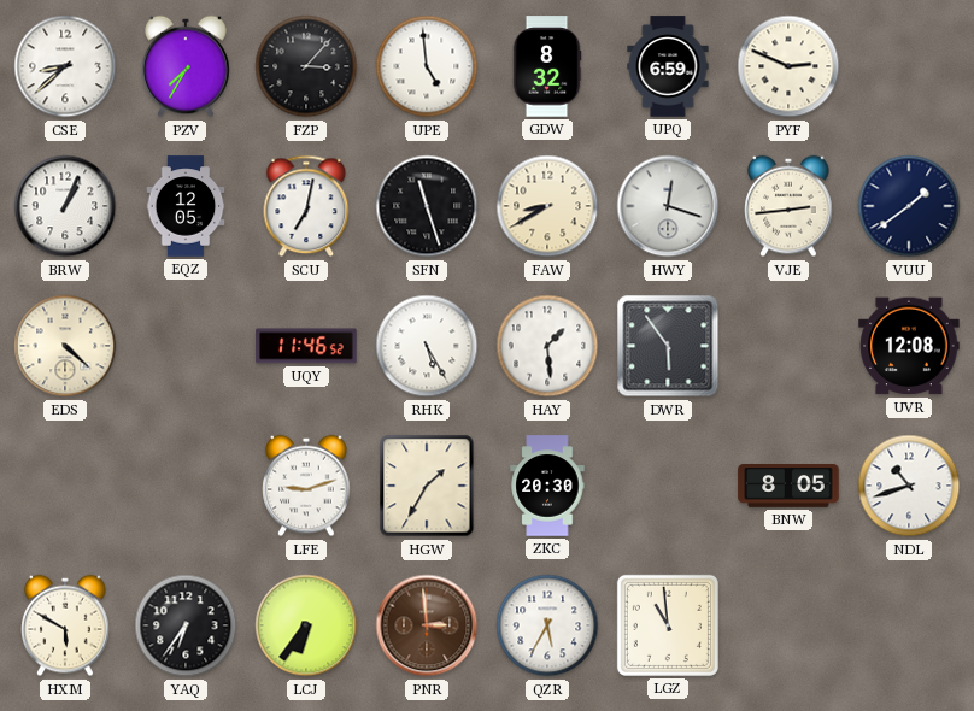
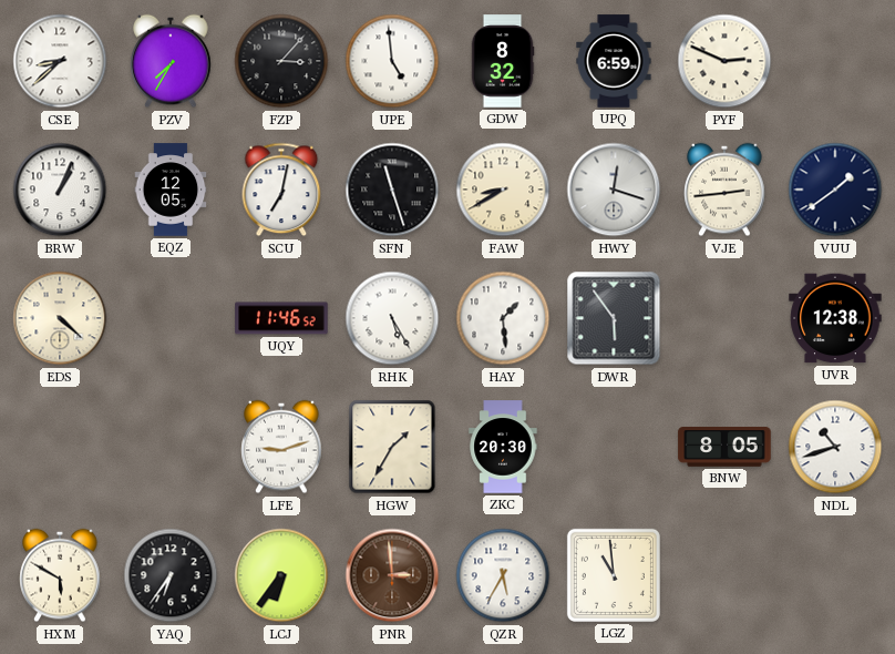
UVR: 12:08 -> 12:38
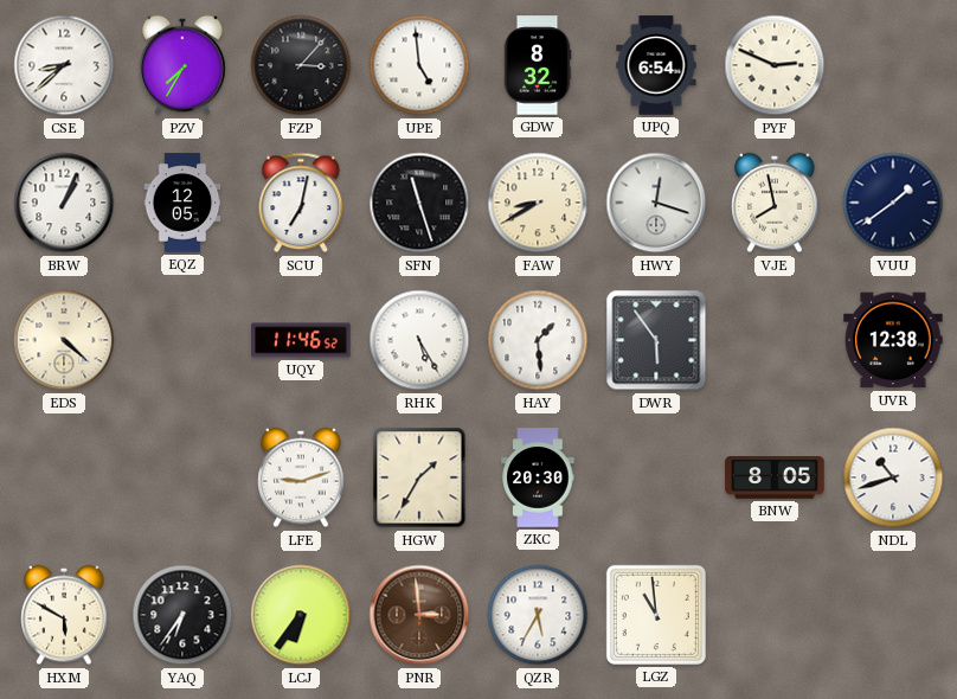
UPQ: 6:59 -> 6:54
VJE: 2:44 -> 7:58
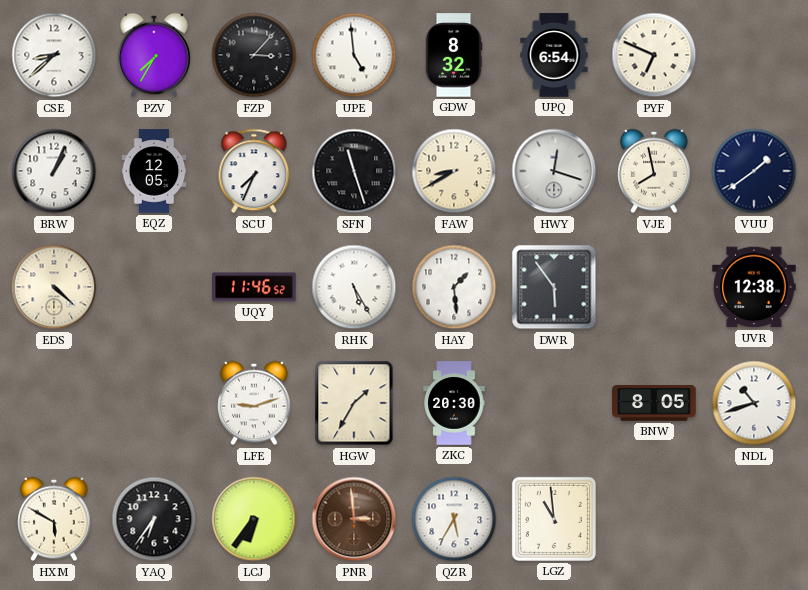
PYF: 2:49 -> 6:49
SCU: 7:02 -> 7:34
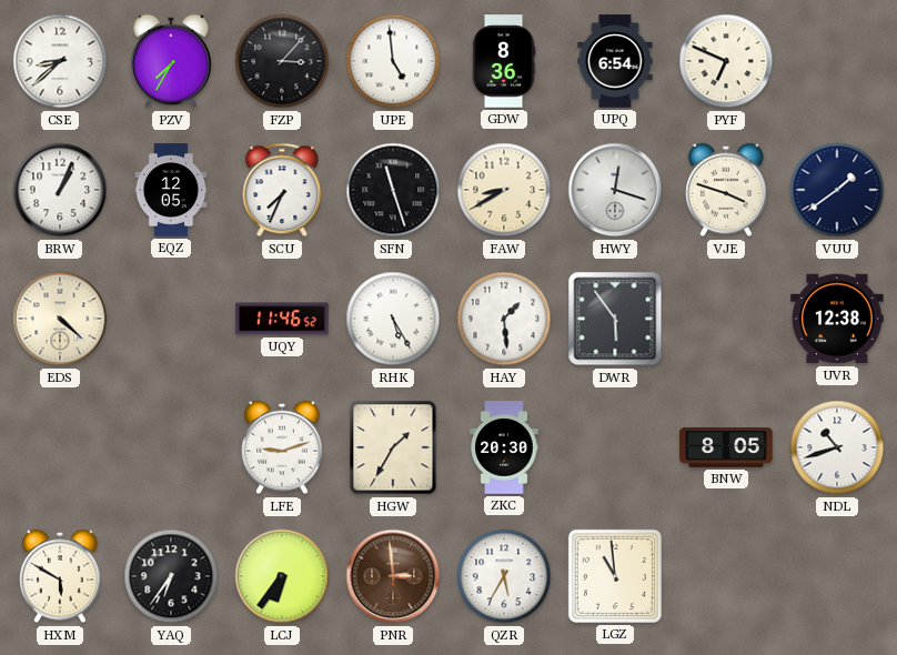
GDW: 8:32 -> 8:36
VJE: 7:58 -> 3:48
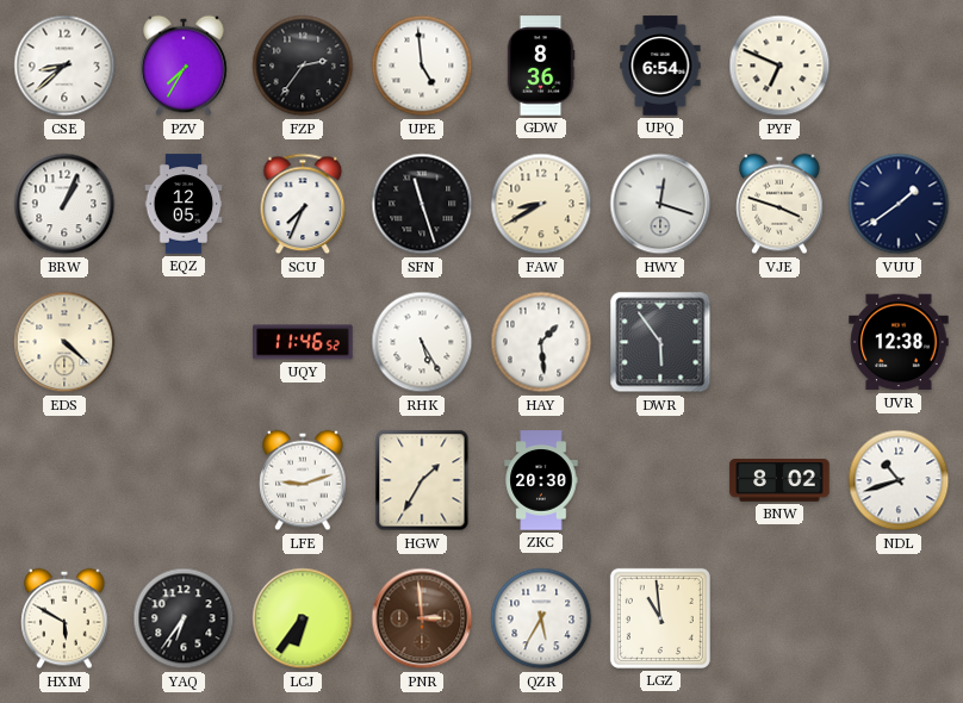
FZP: 3:07 -> 2:36
BNW: 8:05 -> 8:02
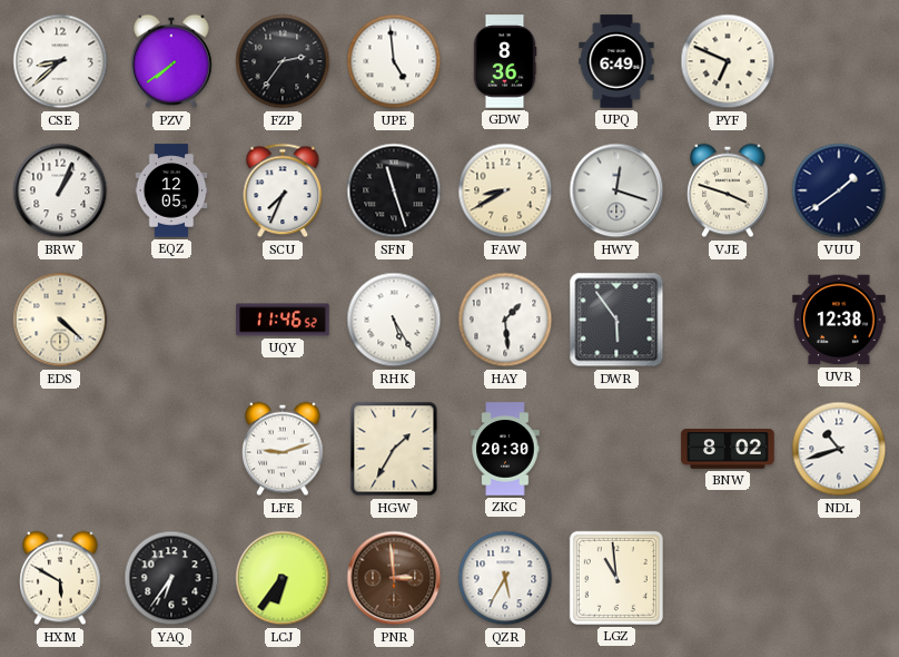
PZV: 7:35 -> 7:39
UPQ: 6:54 -> 6:49
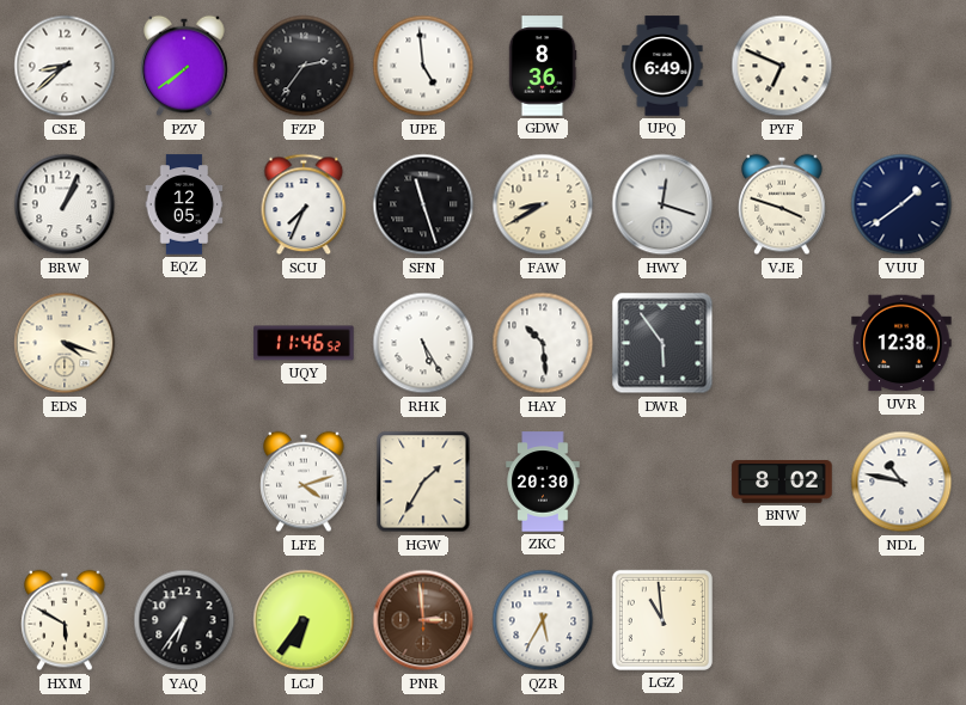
EDS: 4:22 -> 4:18
HAY: 1:29 -> 10:29
LFE: 9:12 -> 4:12
NDL: 10:42 -> 10:47
